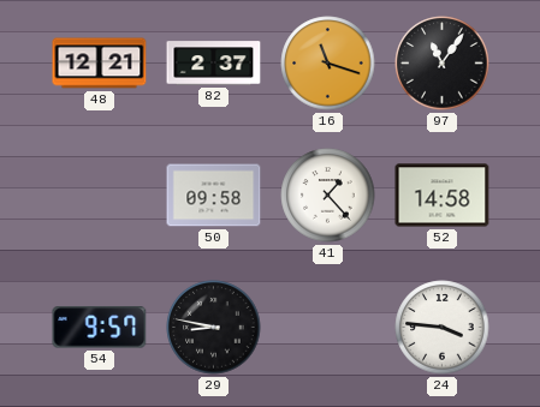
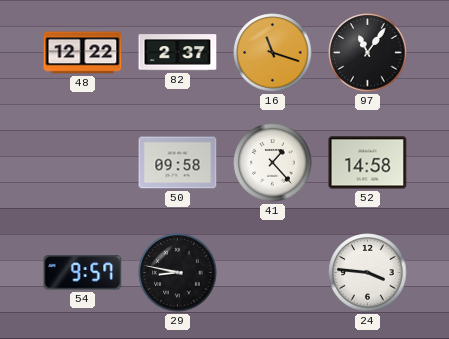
48: 12:21 -> 12:22
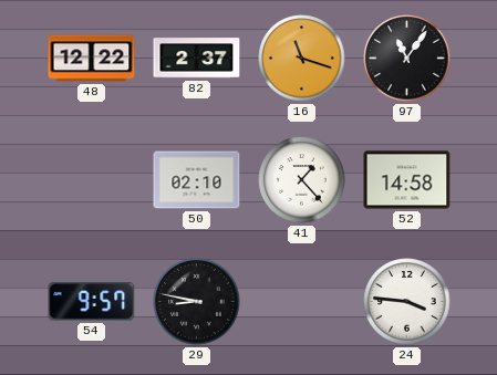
50: 09:58 -> 02:10
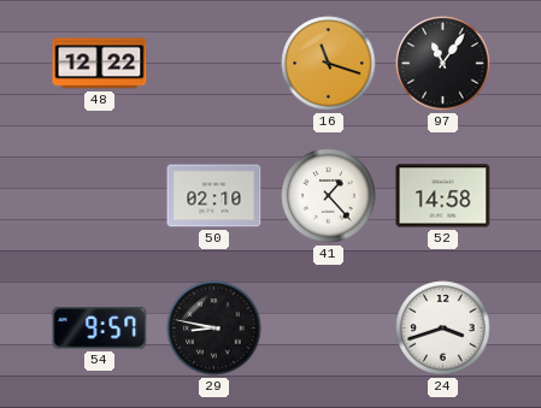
82: 2:37 -> none
24: 3:46 -> 3:42
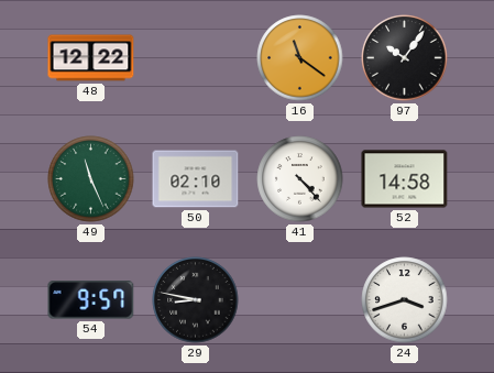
16: 11:18 -> 11:21
97: 11:06 -> 10:06
49: none -> 11:26
41: 1:23 -> 4:23
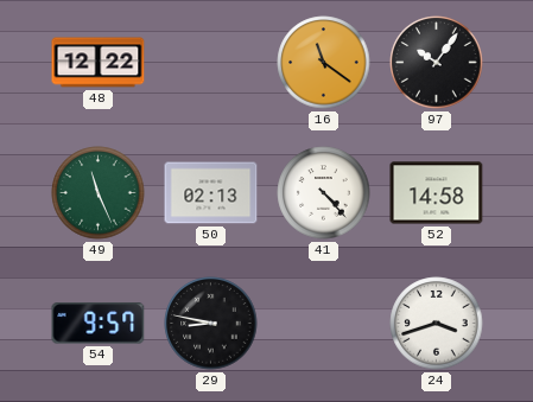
50: 02:10 -> 02:13
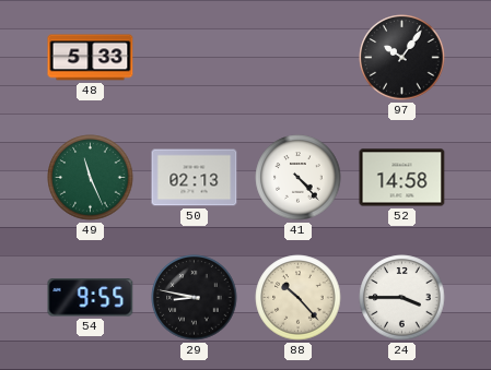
48: 12:22 -> 5:33
16: 11:21 -> none
54: 9:57 -> 9:55
88: none -> 10:23
24: 3:42 -> 3:45
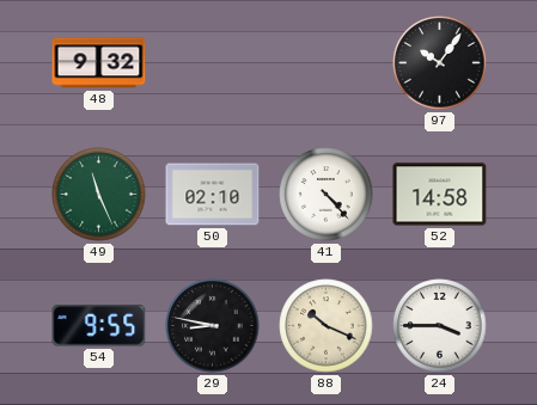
48: 5:33 -> 9:32
50: 02:13 -> 02:10
88: 10:23 -> 10:19
